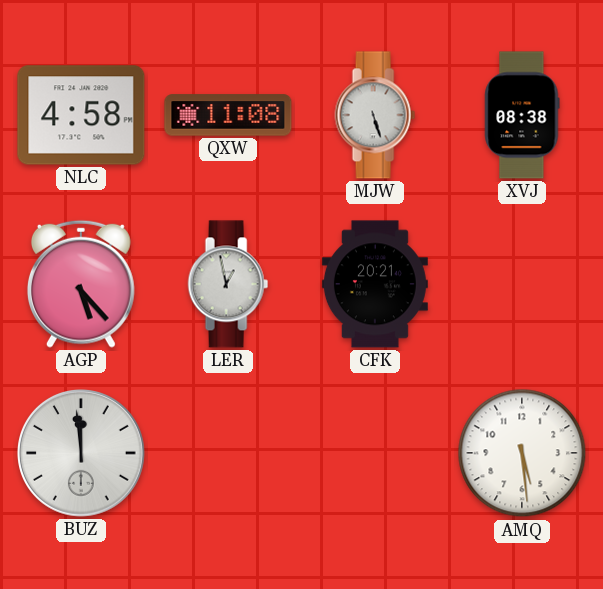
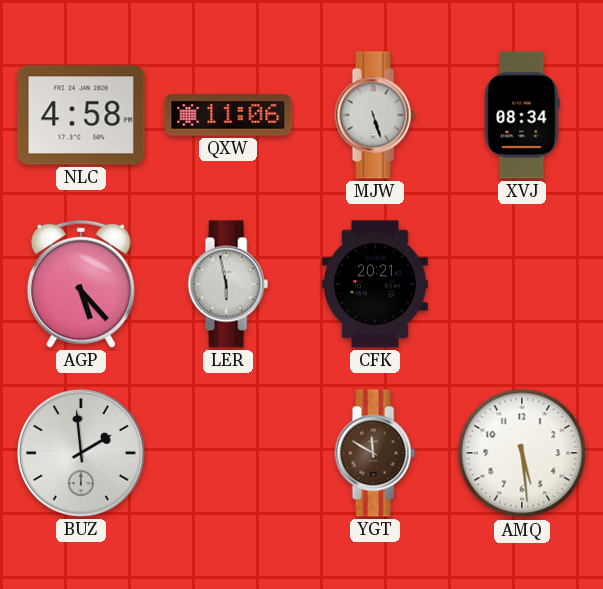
QXW: 11:08 -> 11:06
XVJ: 08:38 -> 08:34
LER: 12:58 -> 5:58
BUZ: 11:59 -> 1:59
YGT: none -> 11:50
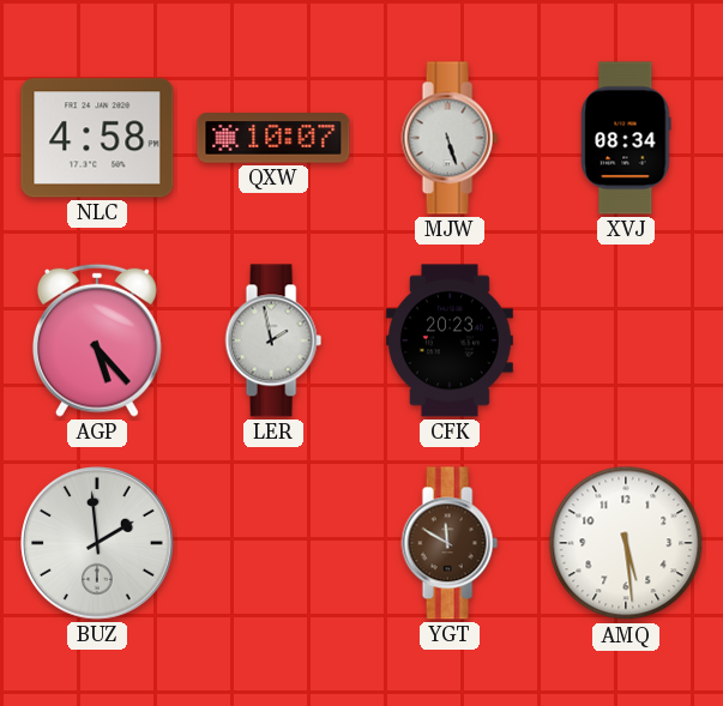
QXW: 11:06 -> 10:07
LER: 5:58 -> 1:58
CFK: 20:21 -> 20:23
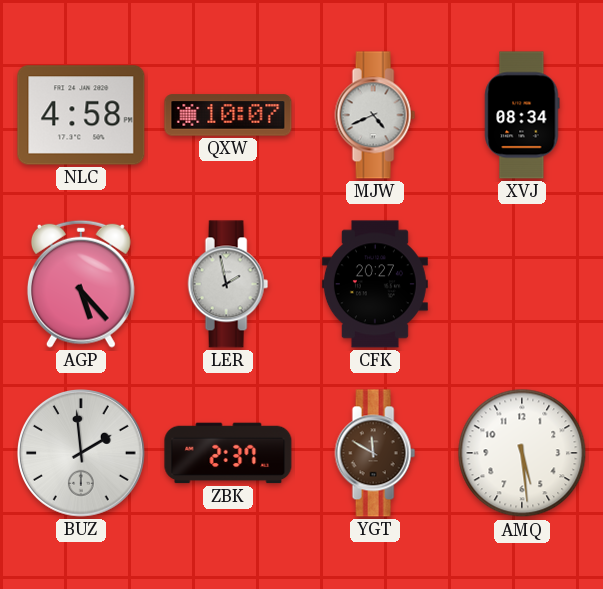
MJW: 5:27 -> 4:41
CFK: 20:23 -> 20:27
ZBK: none -> 2:37
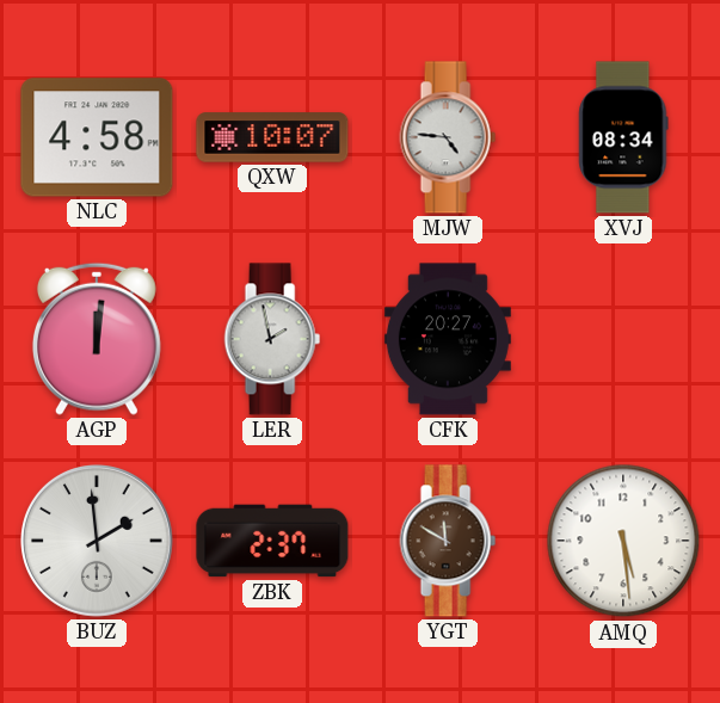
MJW: 4:41 -> 4:46
AGP: 5:23 -> 12:01
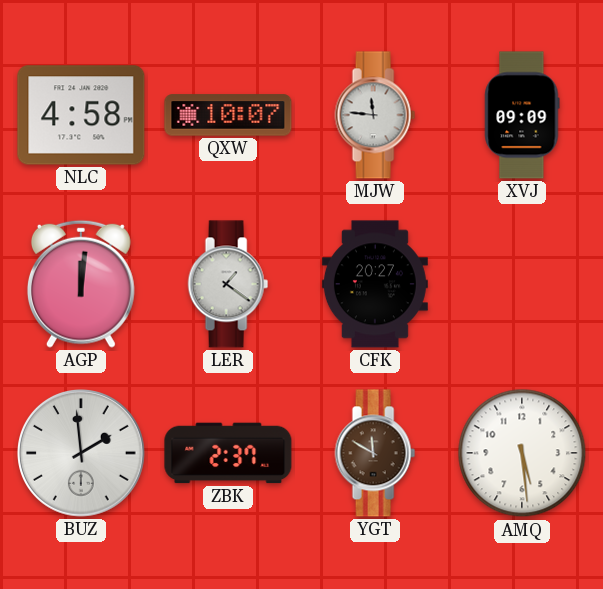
MJW: 4:46 -> 11:46
XVJ: 08:34 -> 09:09
LER: 1:58 -> 1:21
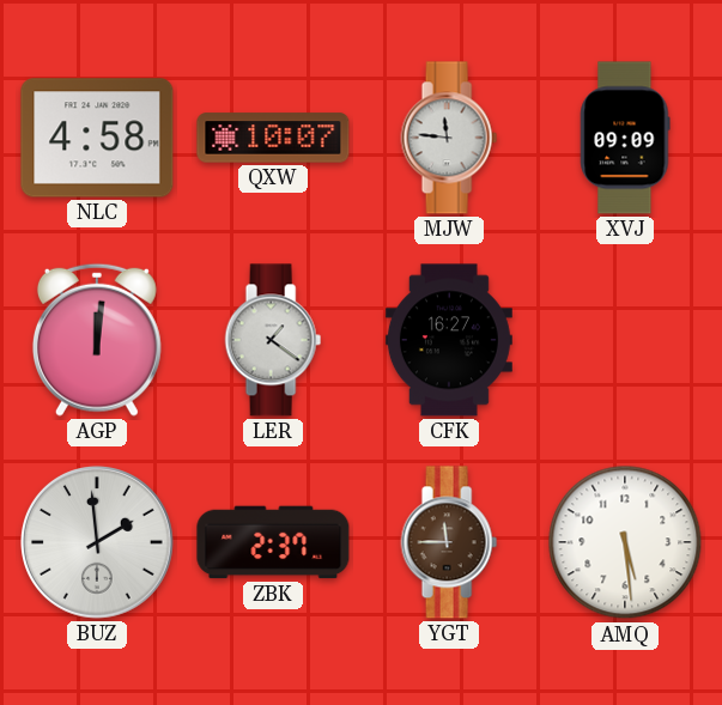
CFK: 20:27 -> 16:27
YGT: 11:50 -> 11:45
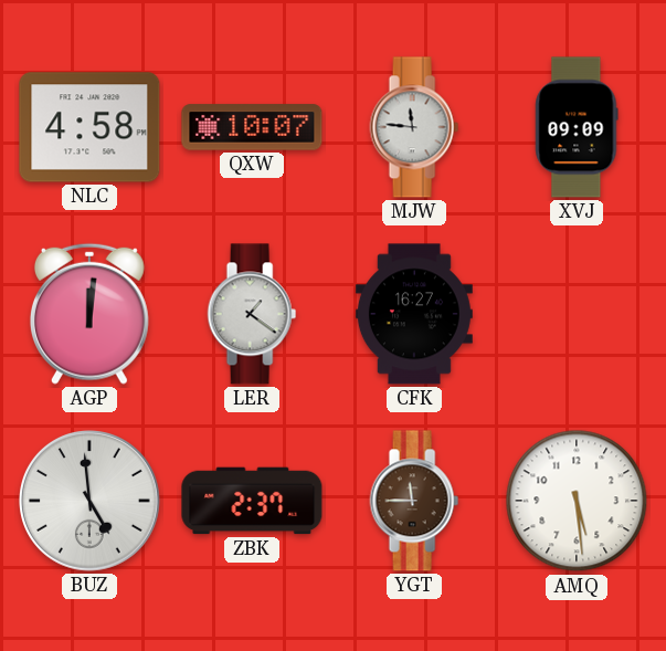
BUZ: 1:59 -> 4:59
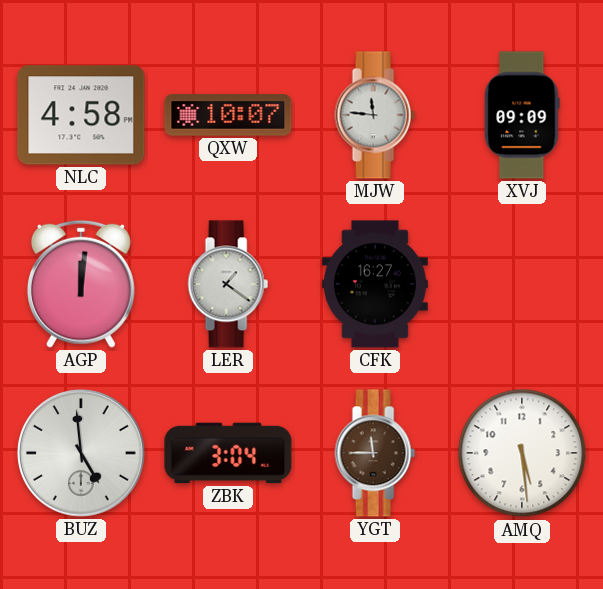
ZBK: 2:37 -> 3:04
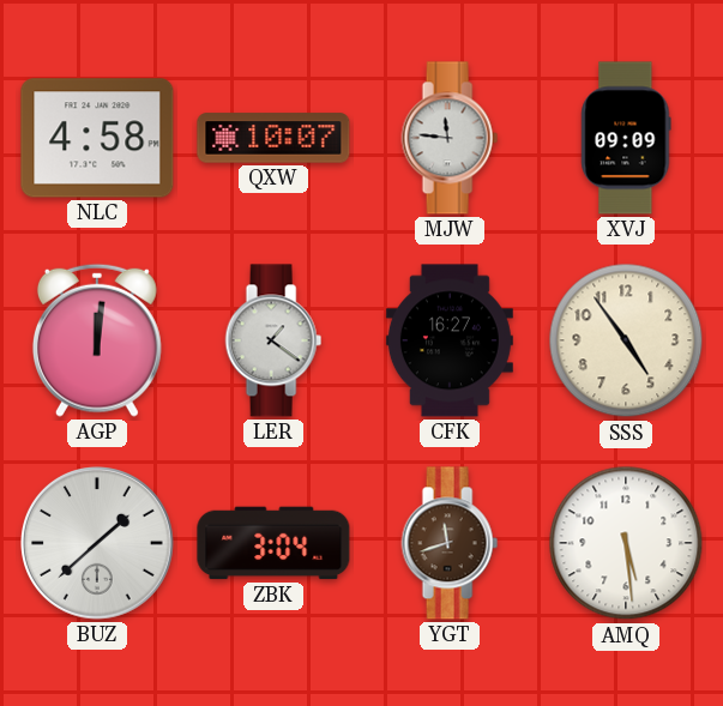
SSS: none -> 4:54
BUZ: 4:59 -> 1:38
YGT: 11:45 -> 11:42
